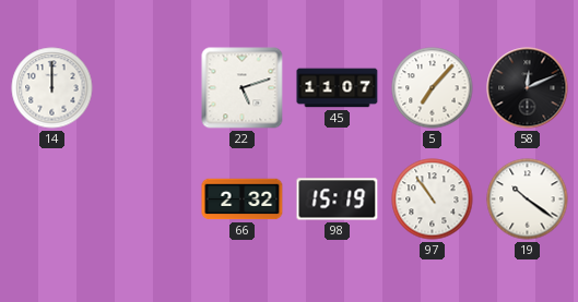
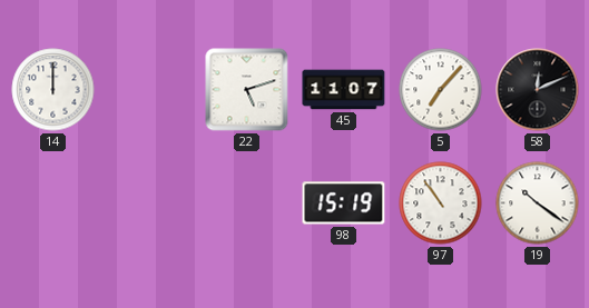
66: 2:32 -> none
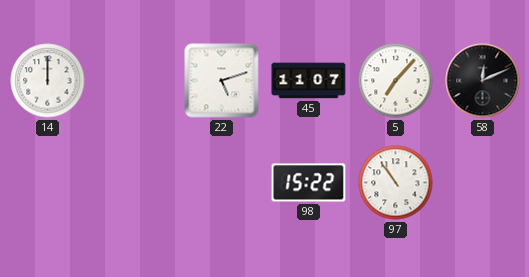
98: 15:19 -> 15:22
19: 10:21 -> none
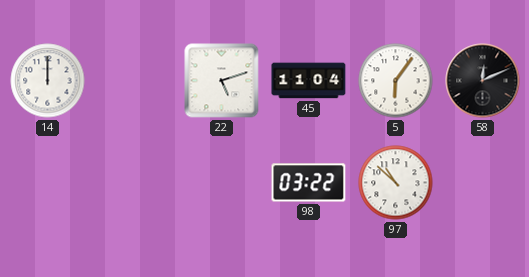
45: 11:07 -> 11:04
5: 7:07 -> 6:06
98: 15:22 -> 03:22
97: 10:54 -> 10:52
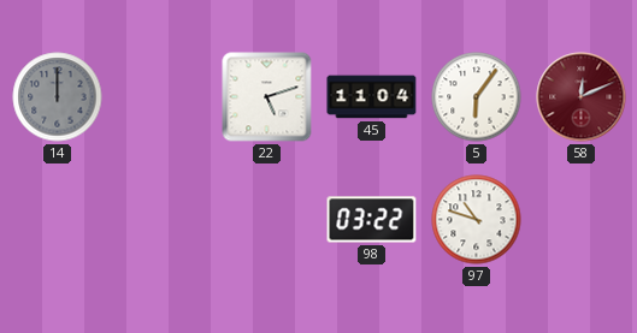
14 dial: white -> grey
58 dial: black -> burgundy
97: 10:52 -> 10:48
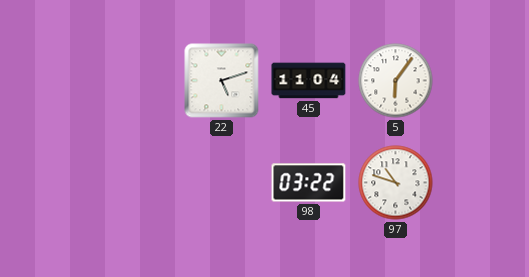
14: 12:00 -> none
58: 12:11 -> none
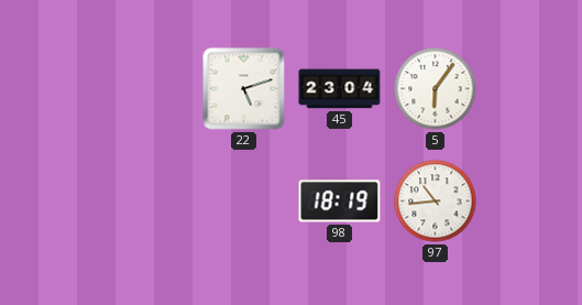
45: 11:04 -> 23:04
98: 03:22 -> 18:19
97: 10:48 -> 10:44
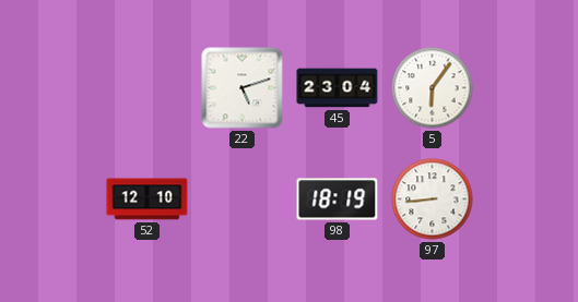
52: none -> 12:10
97: 10:44 -> 8:44
